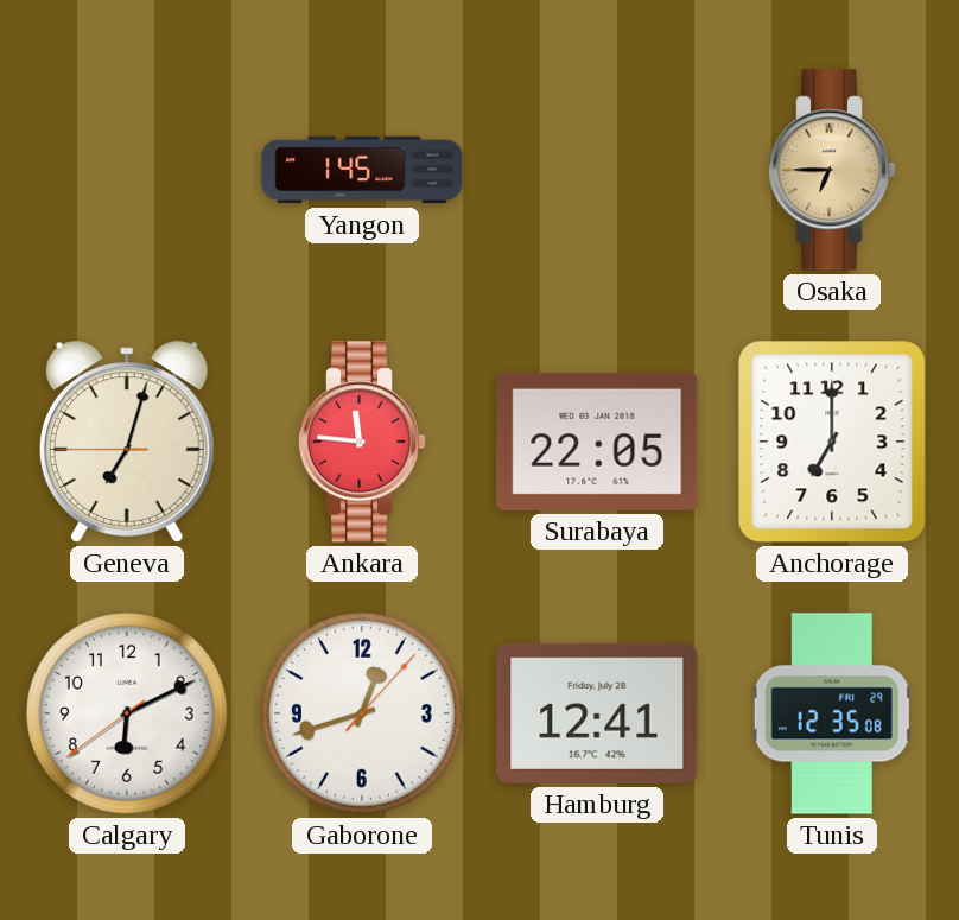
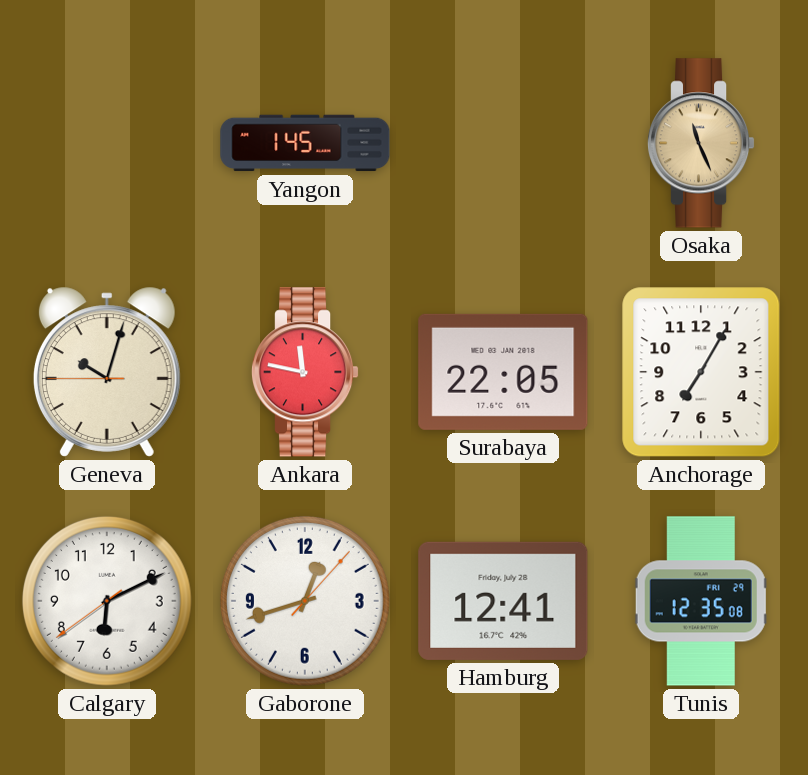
Osaka: 6:45 -> 11:26
Geneva: 7:02 -> 10:02
Ankara: 11:46 -> 11:47
Anchorage: 7:00 -> 7:05
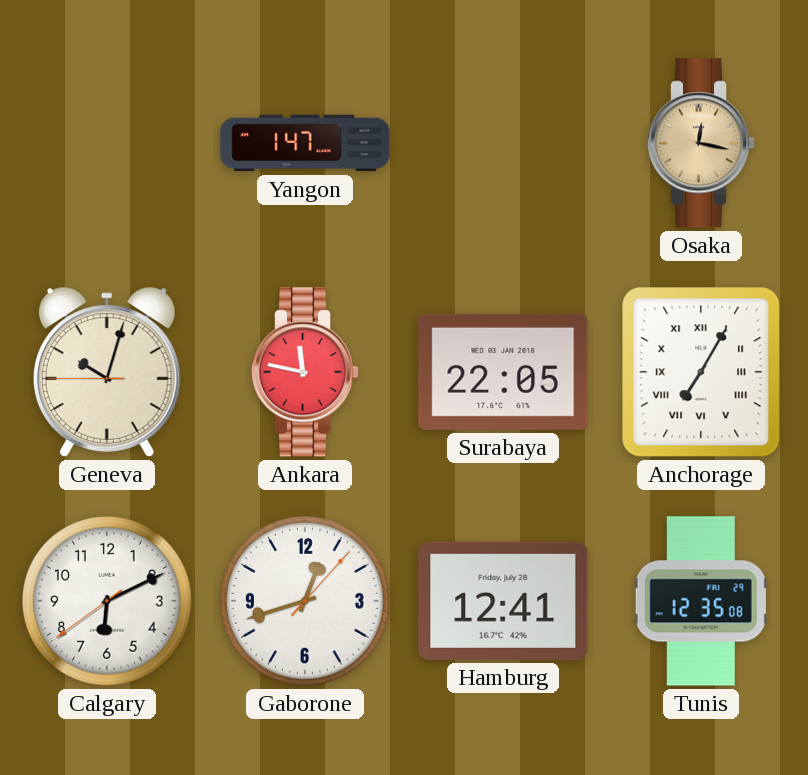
Yangon: 1:45 -> 1:47
Osaka: 11:26 -> 12:17
Anchorage numerals: Arabic -> Roman
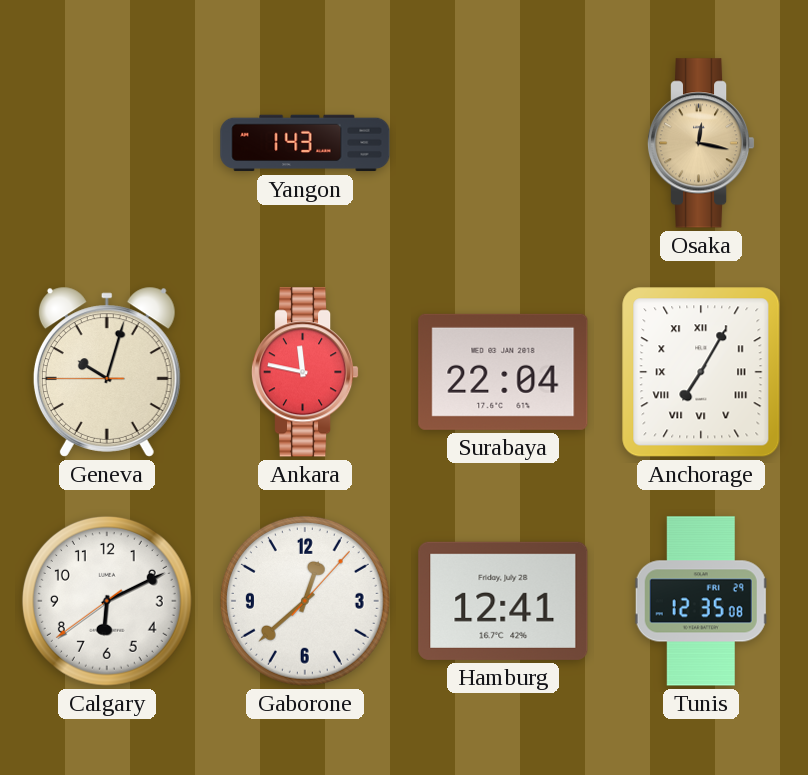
Yangon: 1:47 -> 1:43
Surabaya: 22:05 -> 22:04
Gaborone: 12:42 -> 12:38
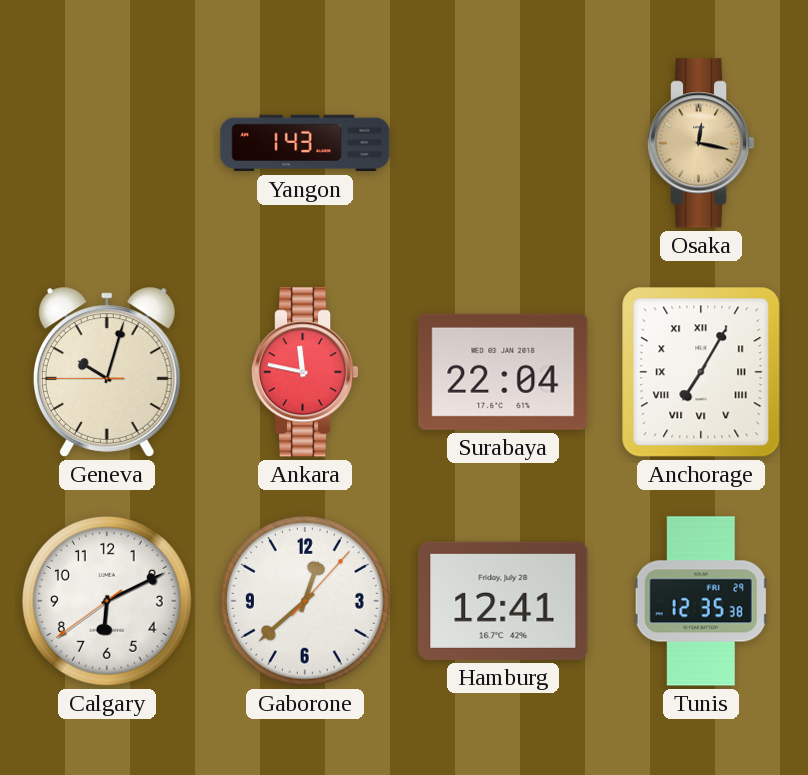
Tunis: 12:35:08 -> 12:35:38
